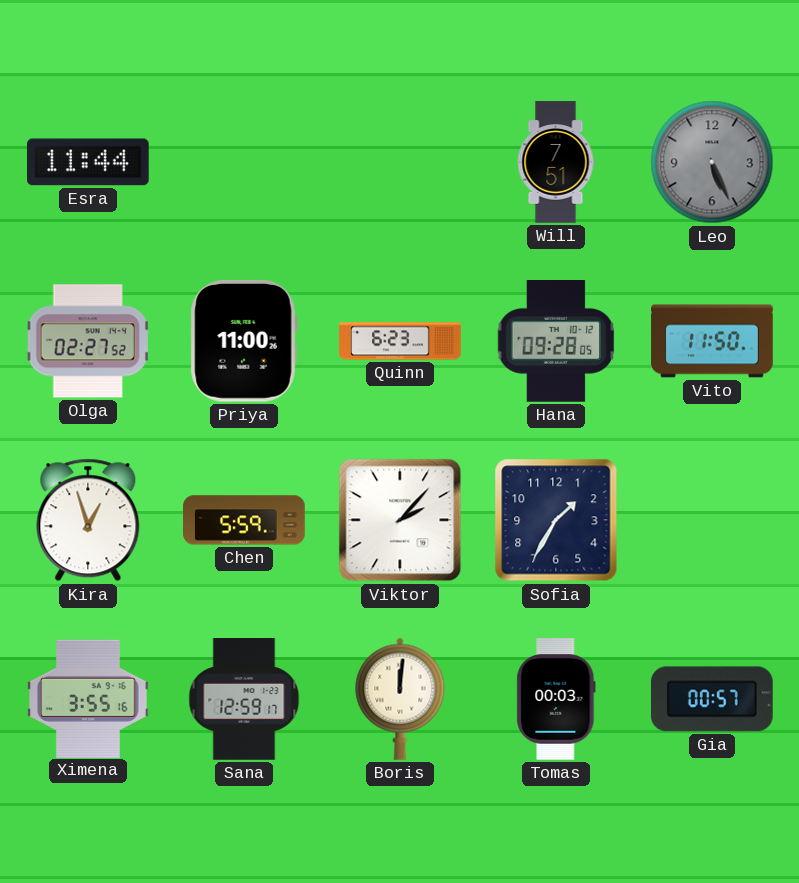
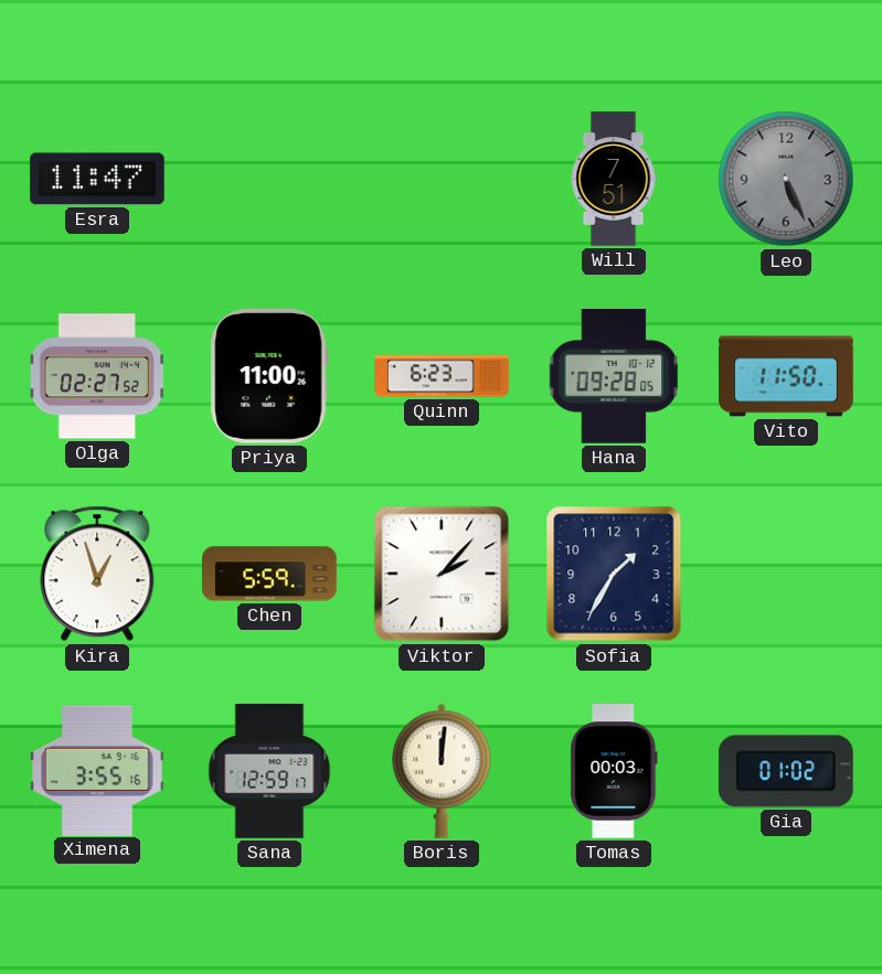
Esra: 11:44 -> 11:47
Gia: 00:57 -> 01:02
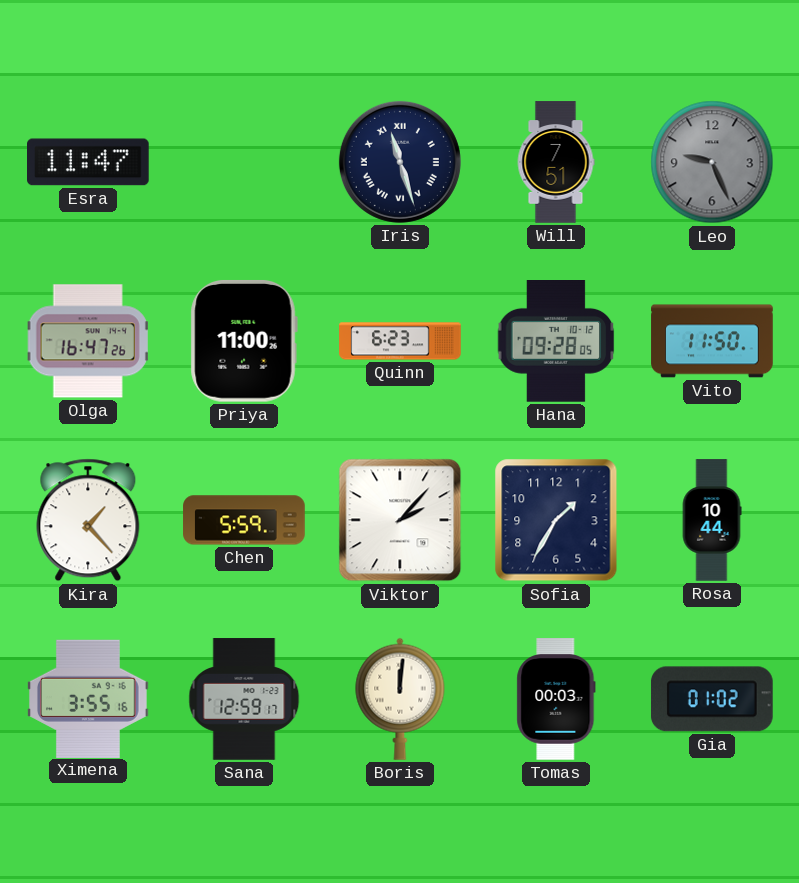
Iris: none -> 11:27
Leo: 5:26 -> 9:26
Olga: 02:27 -> 16:47
Kira: 12:57 -> 1:23
Rosa: none -> 10:44
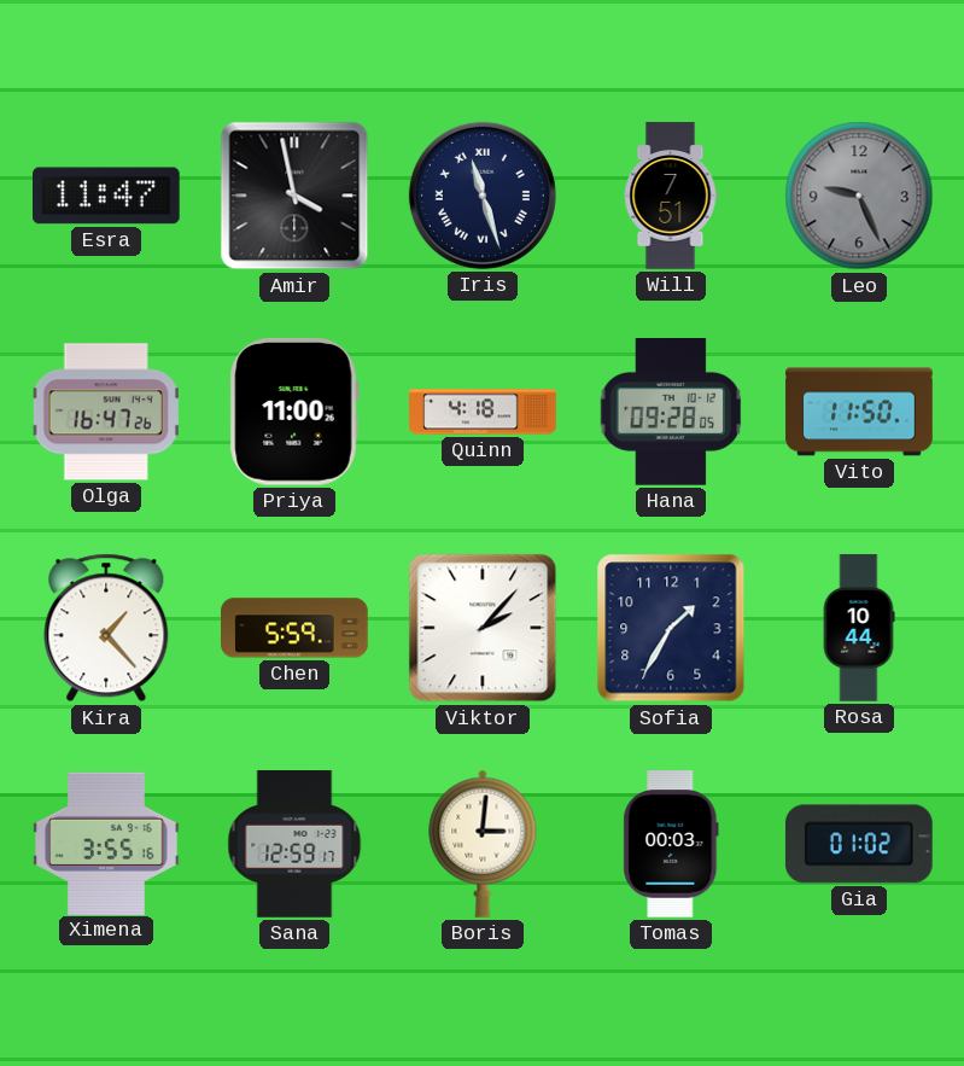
Amir: none -> 3:58
Quinn: 6:23 -> 4:18
Boris: 12:01 -> 3:01
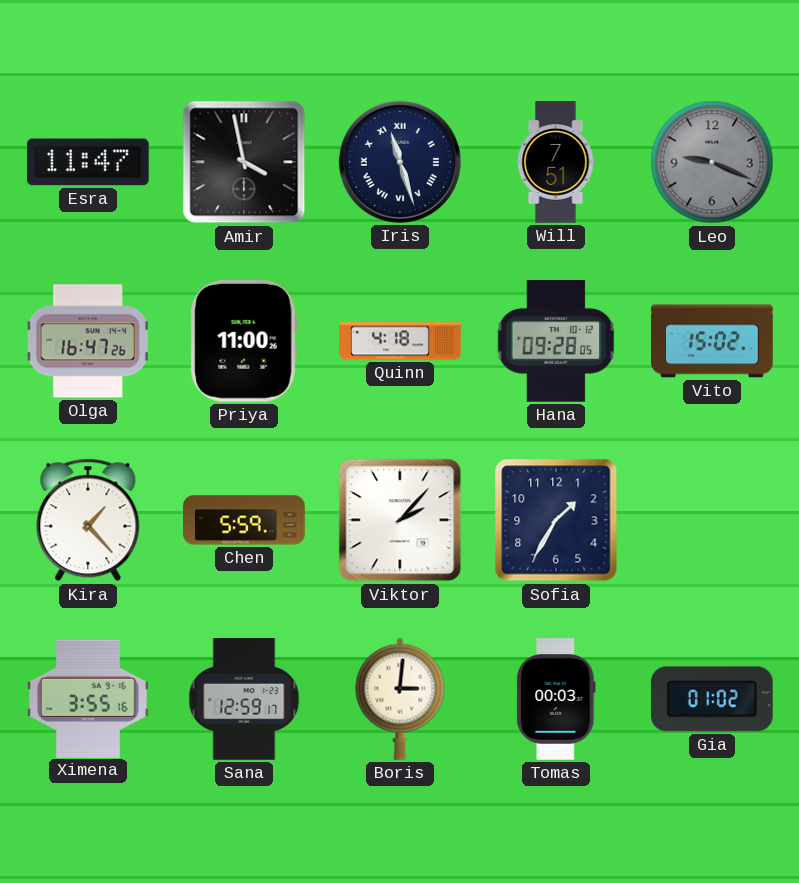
Leo: 9:26 -> 9:19
Vito: 11:50 -> 15:02
Rosa: 10:44 -> none
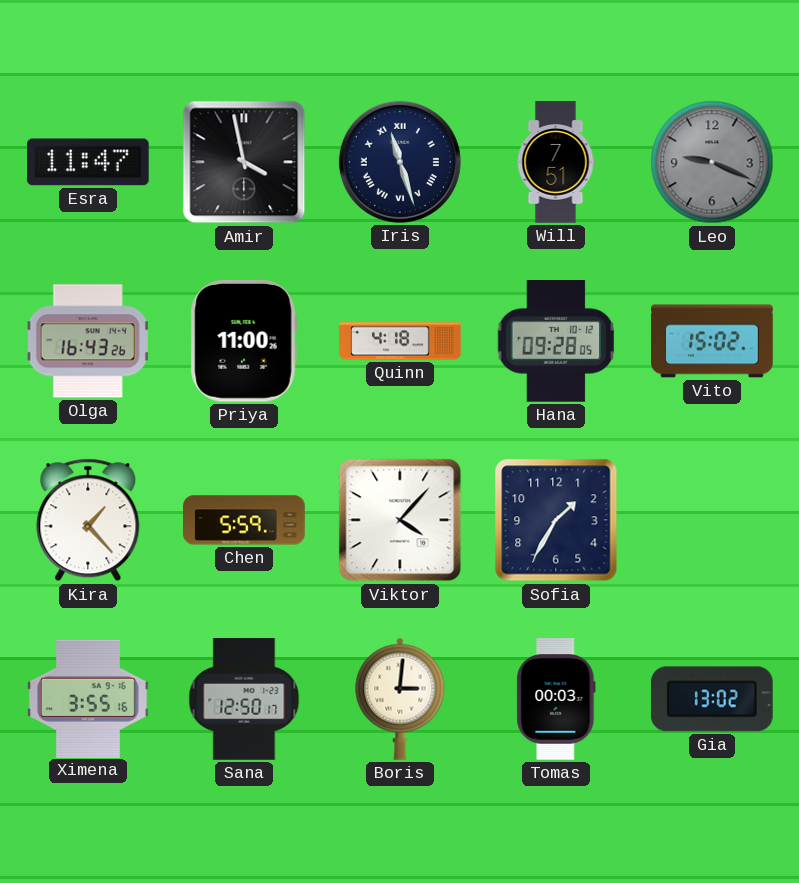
Olga: 16:47 -> 16:43
Viktor: 2:07 -> 4:07
Sana: 12:59 -> 12:50
Gia: 01:02 -> 13:02
